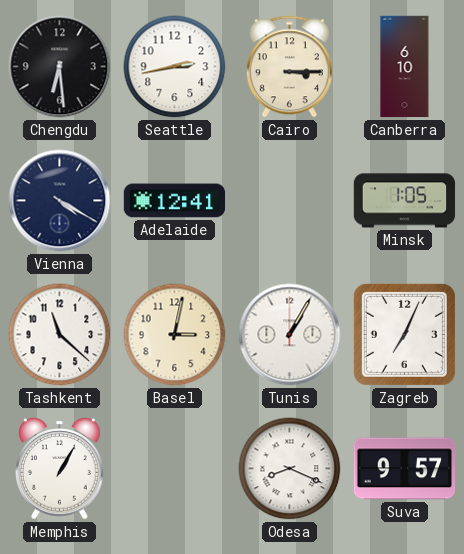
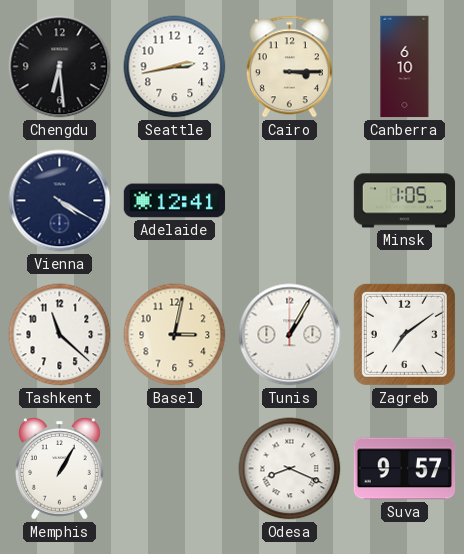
Zagreb: 7:04 -> 7:09
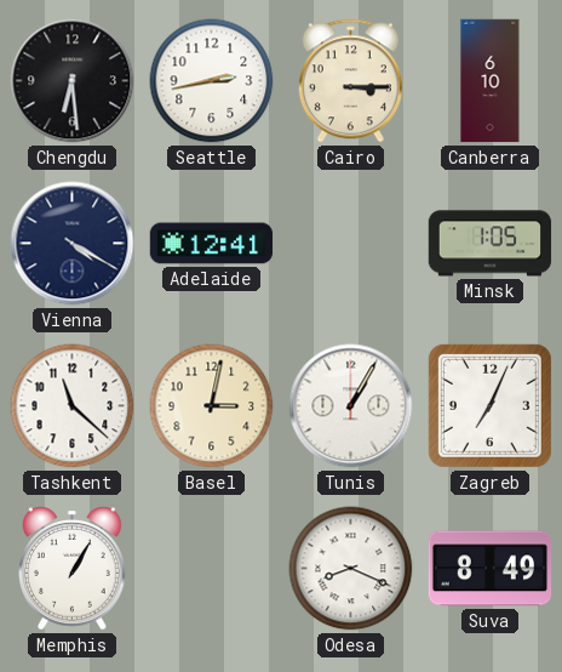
Zagreb: 7:09 -> 7:04
Suva: 9:57 -> 8:49
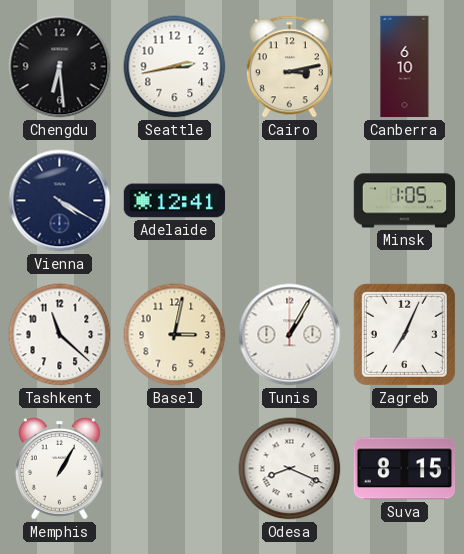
Cairo: 3:15 -> 3:13
Suva: 8:49 -> 8:15
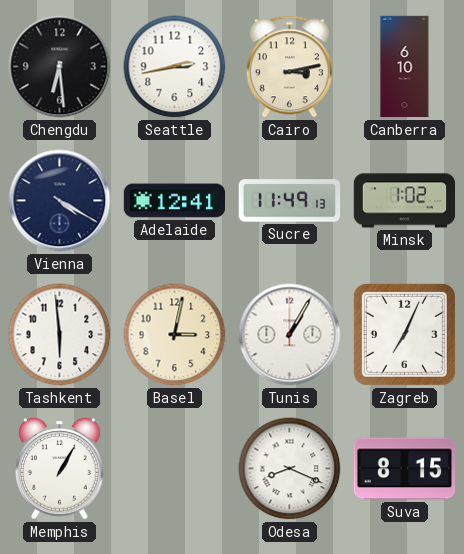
Sucre: none -> 11:49
Minsk: 1:05 -> 1:02
Tashkent: 11:22 -> 5:59
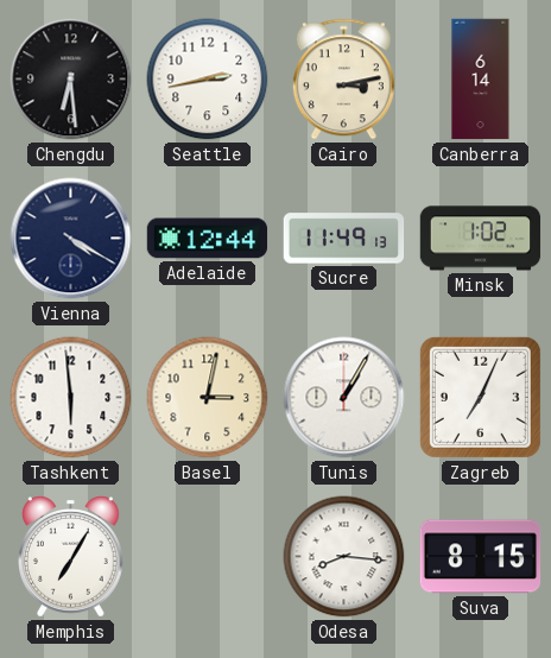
Canberra: 6:10 -> 6:14
Adelaide: 12:41 -> 12:44
Memphis: 1:05 -> 7:05
Odesa: 8:19 -> 8:16
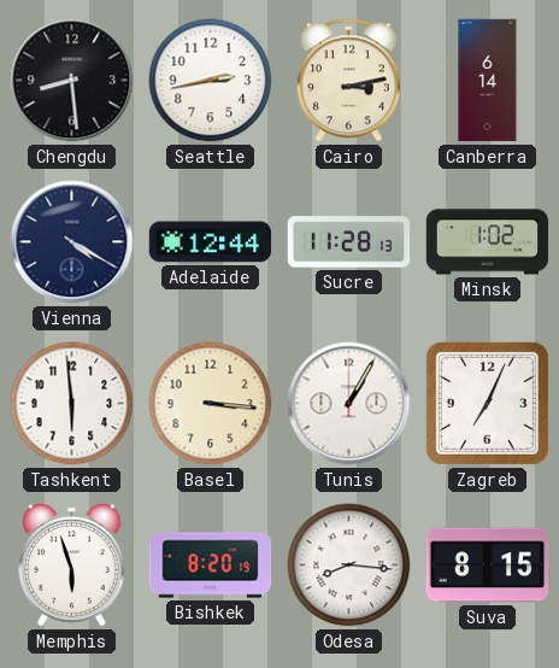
Chengdu: 6:29 -> 8:29
Sucre: 11:49 -> 11:28
Basel: 3:02 -> 3:16
Memphis: 7:05 -> 5:57
Bishkek: none -> 8:20
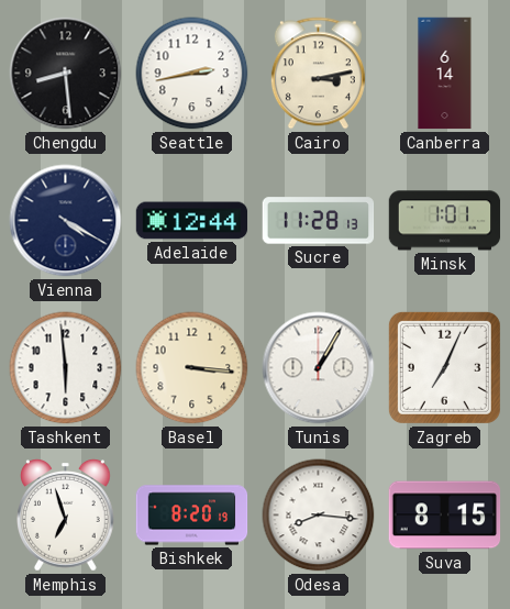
Minsk: 1:02 -> 1:01
Memphis: 5:57 -> 6:57
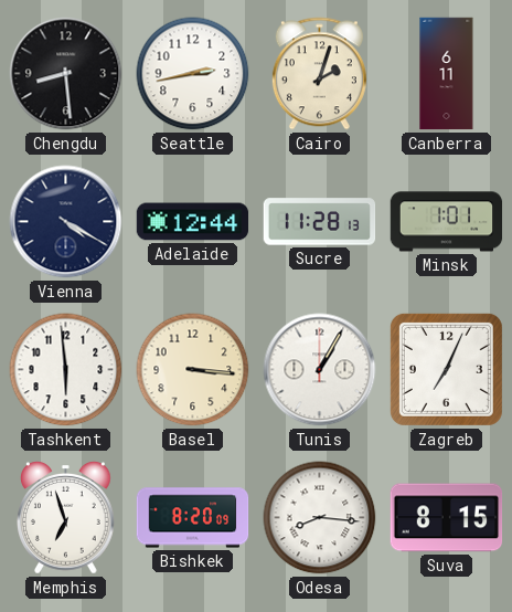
Cairo: 3:13 -> 2:03
Canberra: 6:14 -> 6:11
Bishkek: 8:20:19 -> 8:20:09
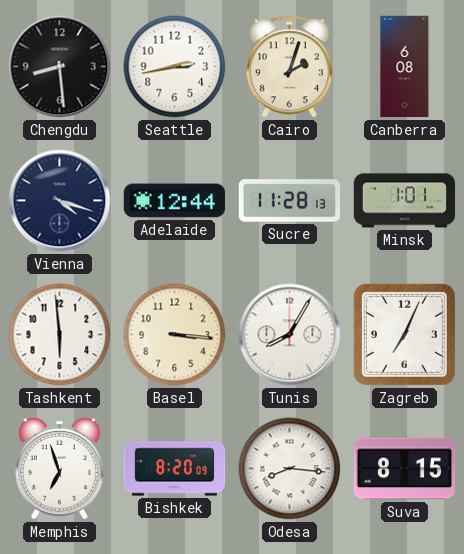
Canberra: 6:11 -> 6:08
Vienna: 4:20 -> 4:18
Tunis: 1:05 -> 8:05
